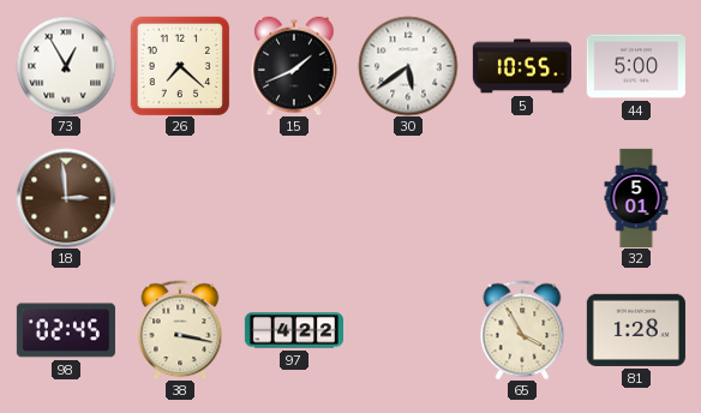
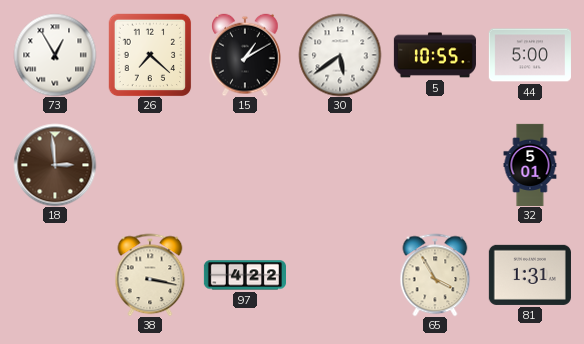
15: 1:41 -> 1:10
98: 02:45 -> none
81: 1:28 -> 1:31
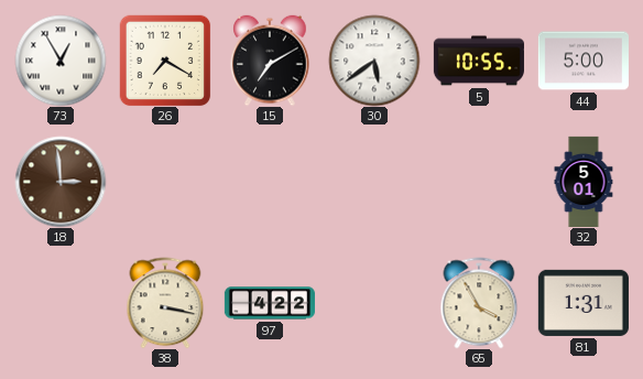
26: 7:22 -> 7:20
15: 1:10 -> 7:10
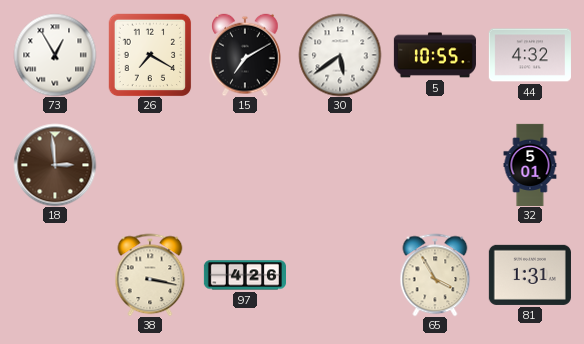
44: 5:00 -> 4:32
97: 4:22 -> 4:26
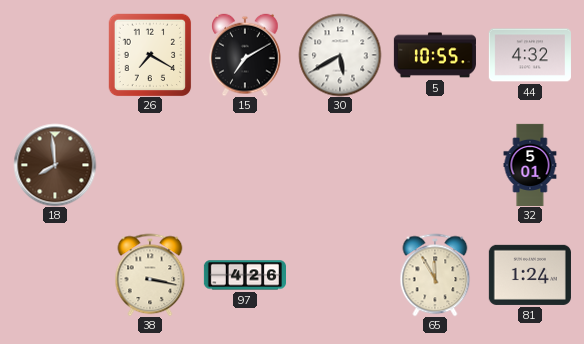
73: 12:55 -> none
30: 5:39 -> 5:40
18: 2:59 -> 7:59
65: 3:55 -> 11:55
81: 1:31 -> 1:24
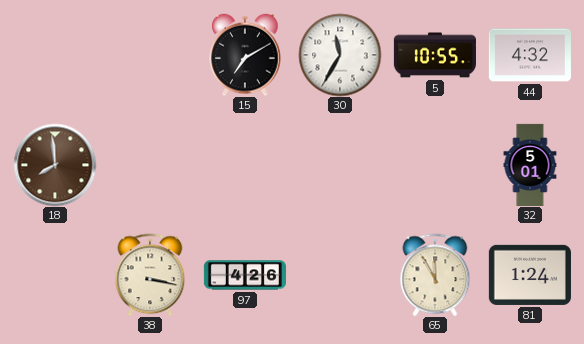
26: 7:20 -> none
30: 5:40 -> 11:35
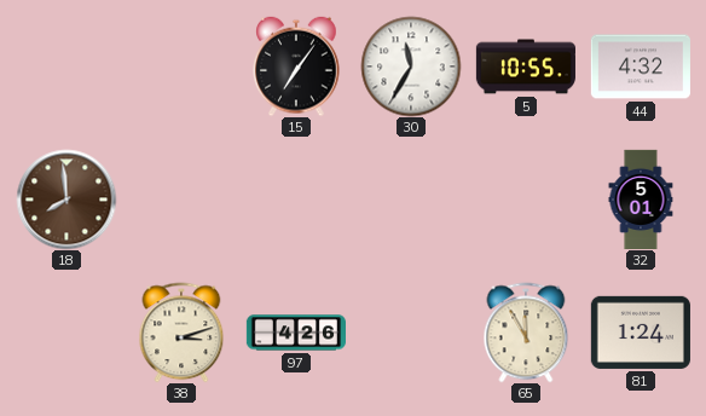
15: 7:10 -> 7:06
38: 3:17 -> 3:12
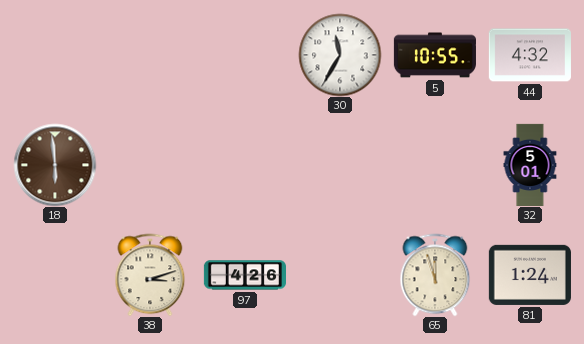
15: 7:06 -> none
18: 7:59 -> 5:59
65: 11:55 -> 11:57
